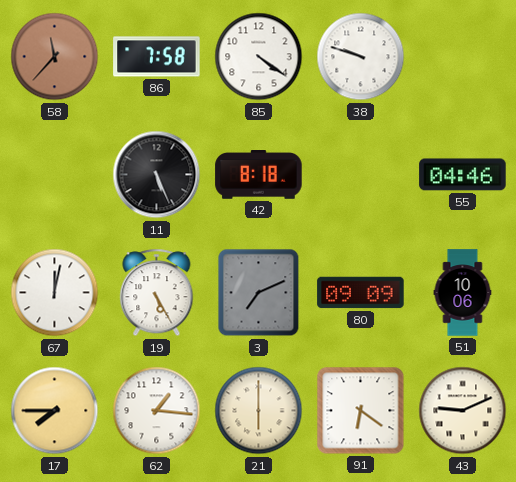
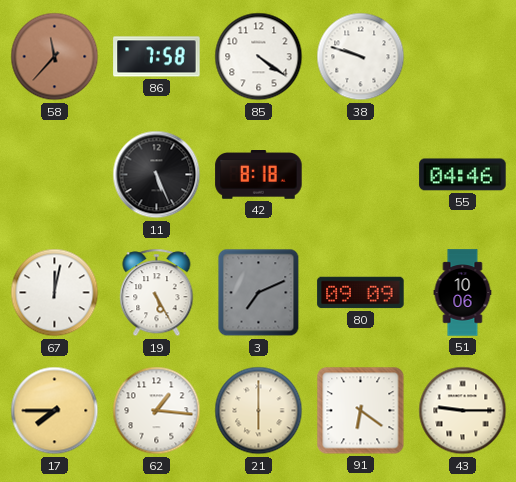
43: 9:11 -> 9:15
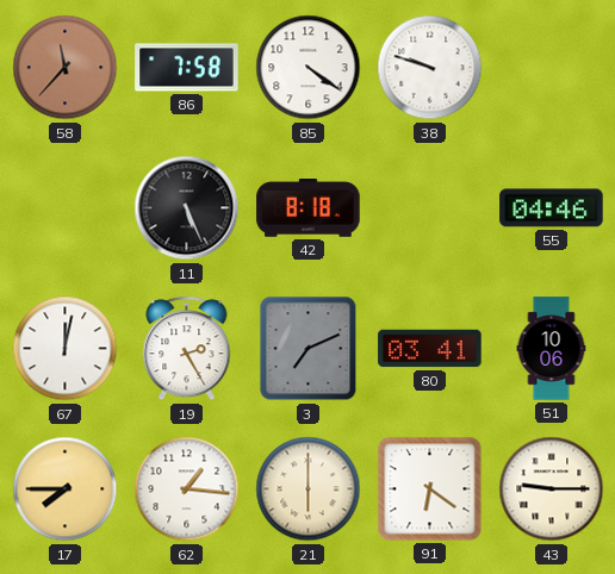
19: 5:25 -> 2:25
80: 09:09 -> 03:41
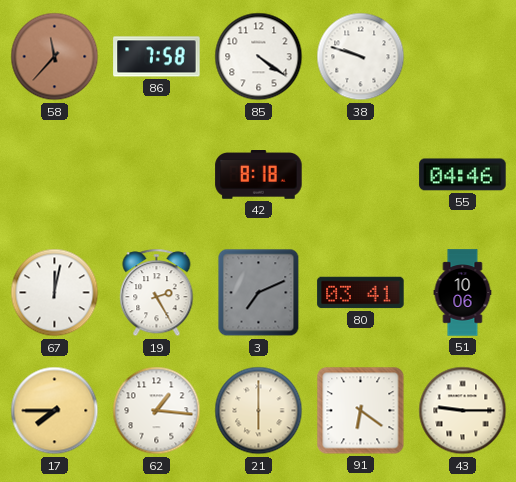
11: 5:26 -> none
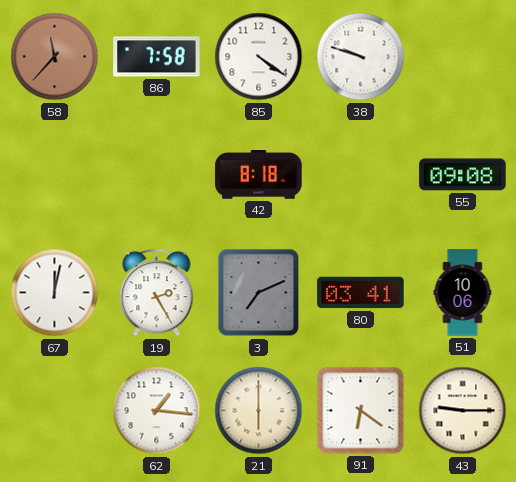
55: 04:46 -> 09:08
17: 7:45 -> none
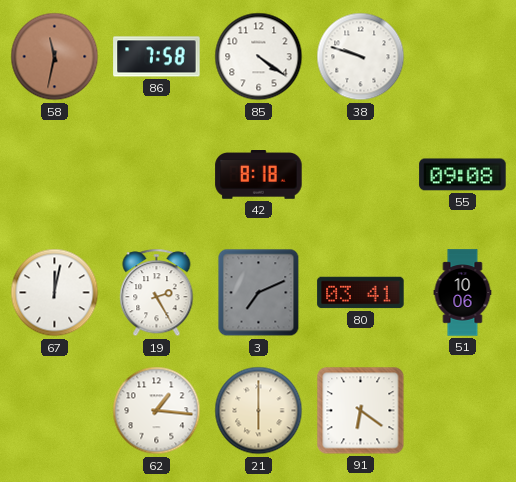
58: 11:37 -> 11:32
43: 9:15 -> none
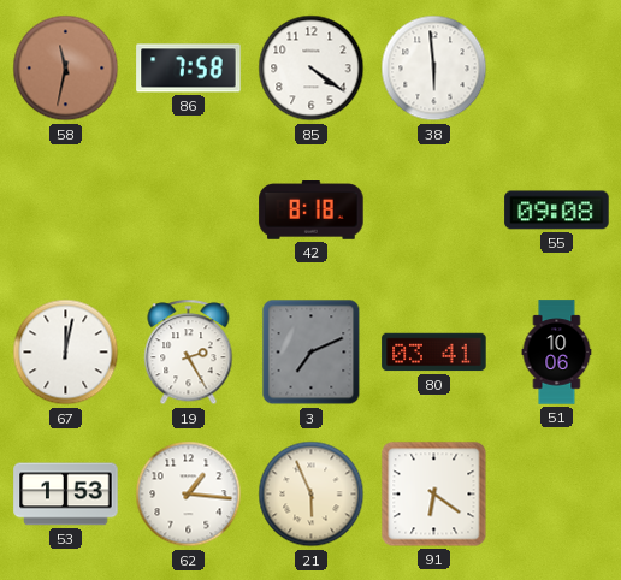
38: 9:48 -> 5:59
53: none -> 1:53
21: 6:00 -> 5:56
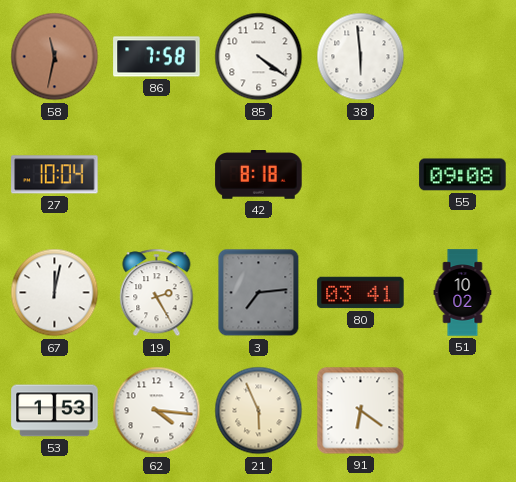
27: none -> 10:04
3: 7:11 -> 7:14
51: 10:06 -> 10:02
62: 1:16 -> 4:16
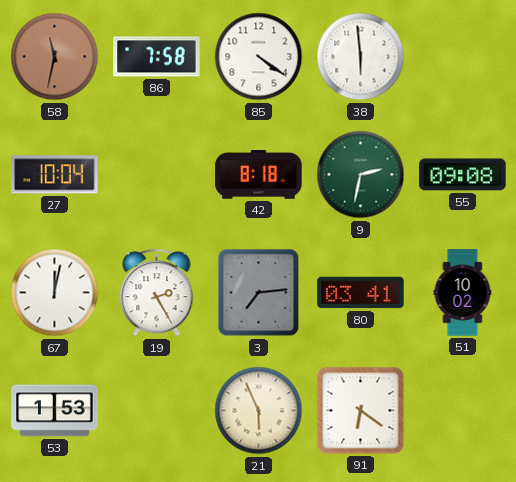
9: none -> 2:32
62: 4:16 -> none
